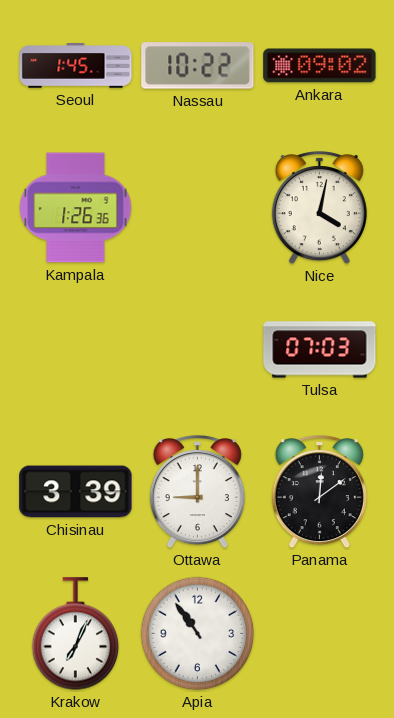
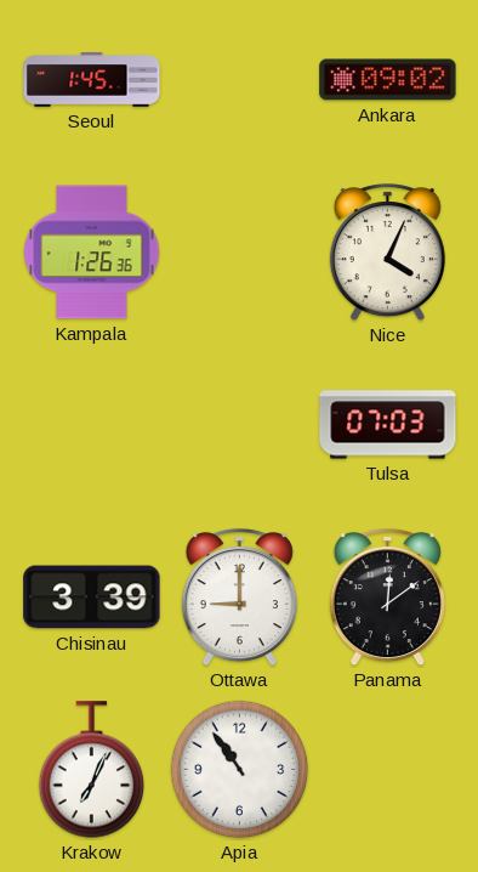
Nassau: 10:22 -> none
Nice: 4:02 -> 4:04
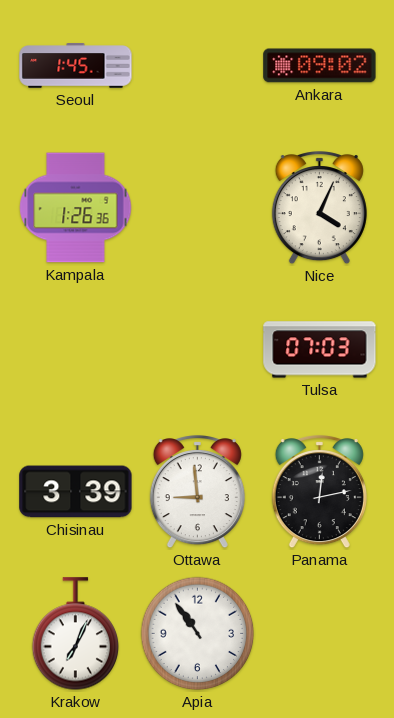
Ottawa: 9:00 -> 8:59
Panama: 12:09 -> 12:13
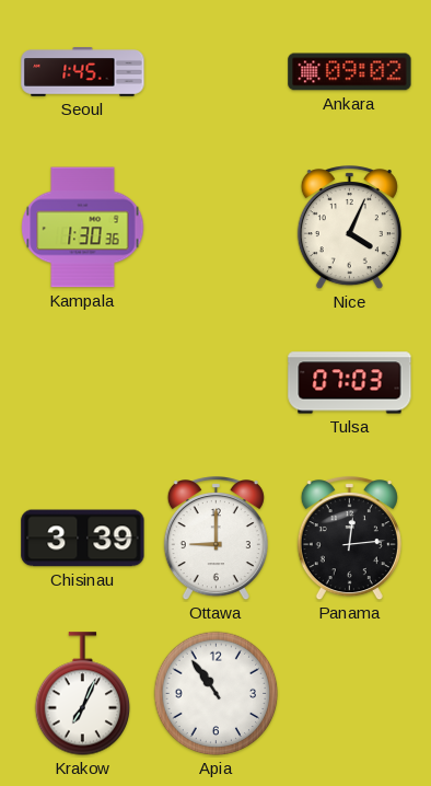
Kampala: 1:26 -> 1:30
Ottawa: 8:59 -> 9:00
Panama: 12:13 -> 12:14
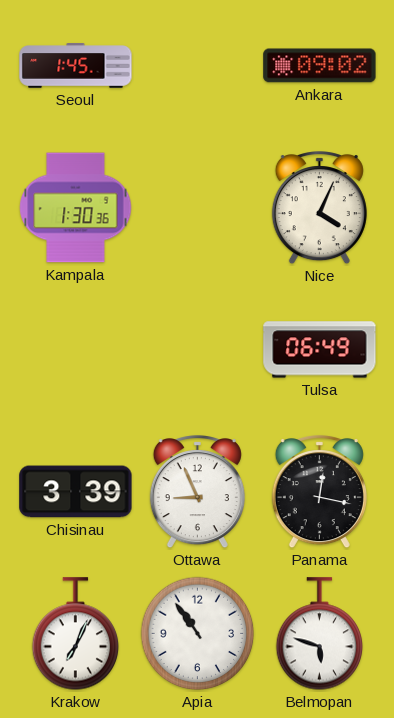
Tulsa: 07:03 -> 06:49
Ottawa: 9:00 -> 8:56
Panama: 12:14 -> 12:17
Belmopan: none -> 5:48
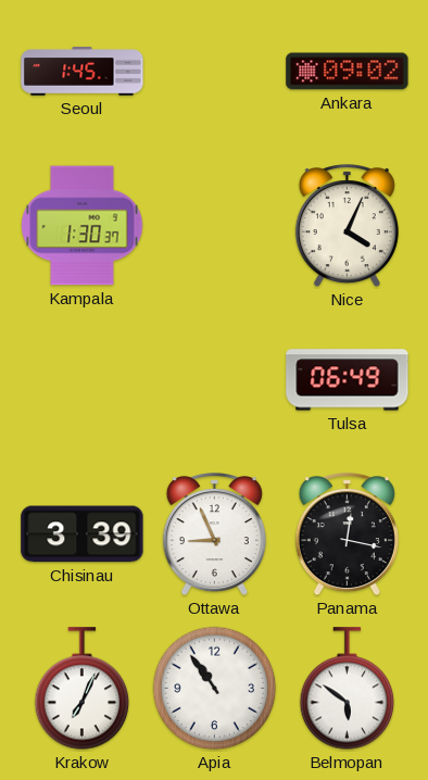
Kampala: 1:30:36 -> 1:30:37
Belmopan: 5:48 -> 5:51
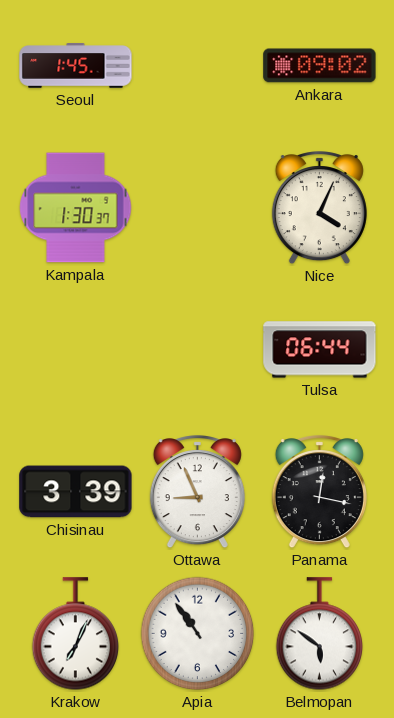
Tulsa: 06:49 -> 06:44
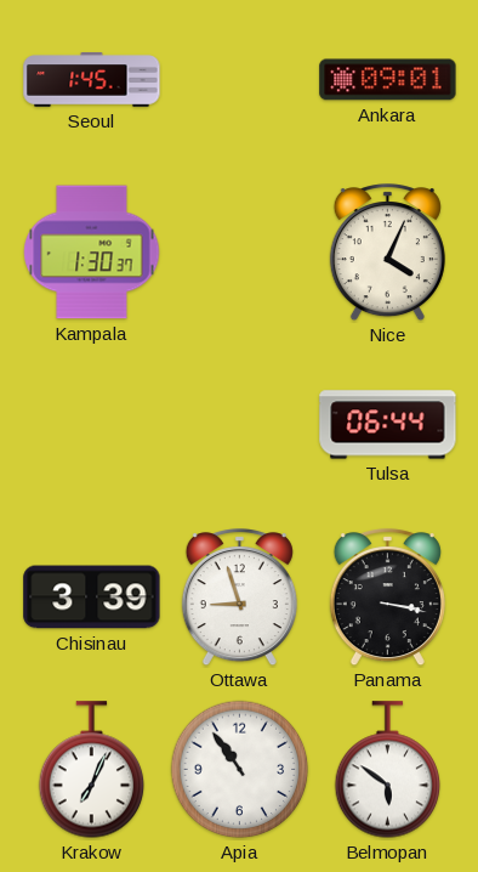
Ankara: 09:02 -> 09:01
Ottawa: 8:56 -> 8:57
Panama: 12:17 -> 3:17
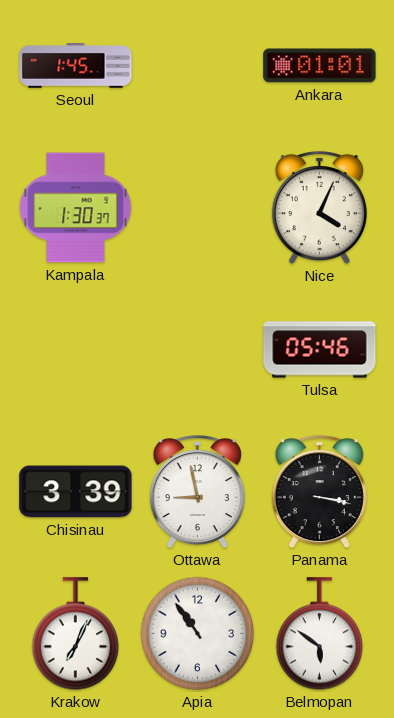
Ankara: 09:01 -> 01:01
Tulsa: 06:44 -> 05:46
Ottawa: 8:57 -> 8:58
